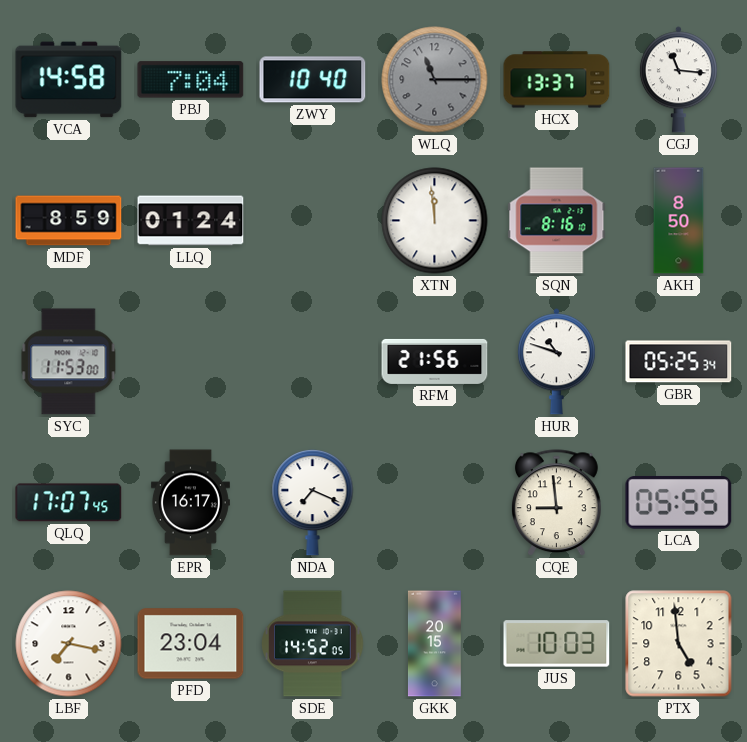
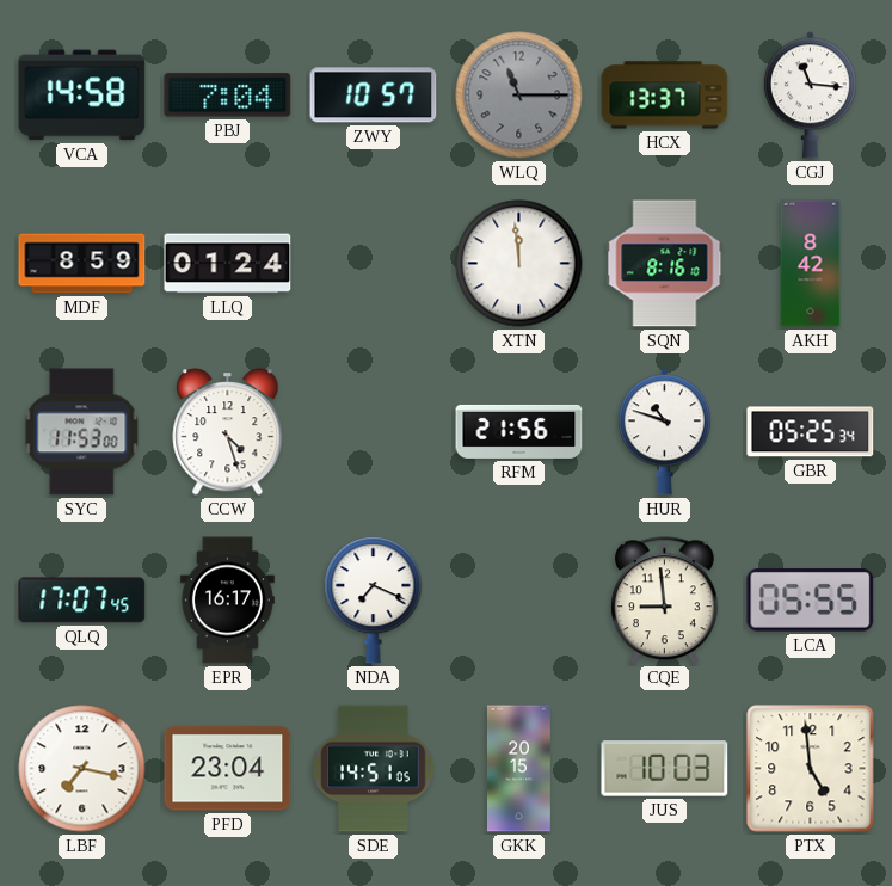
ZWY: 10:40 -> 10:57
AKH: 8:50 -> 8:42
CCW: none -> 4:27
SDE: 14:52 -> 14:51
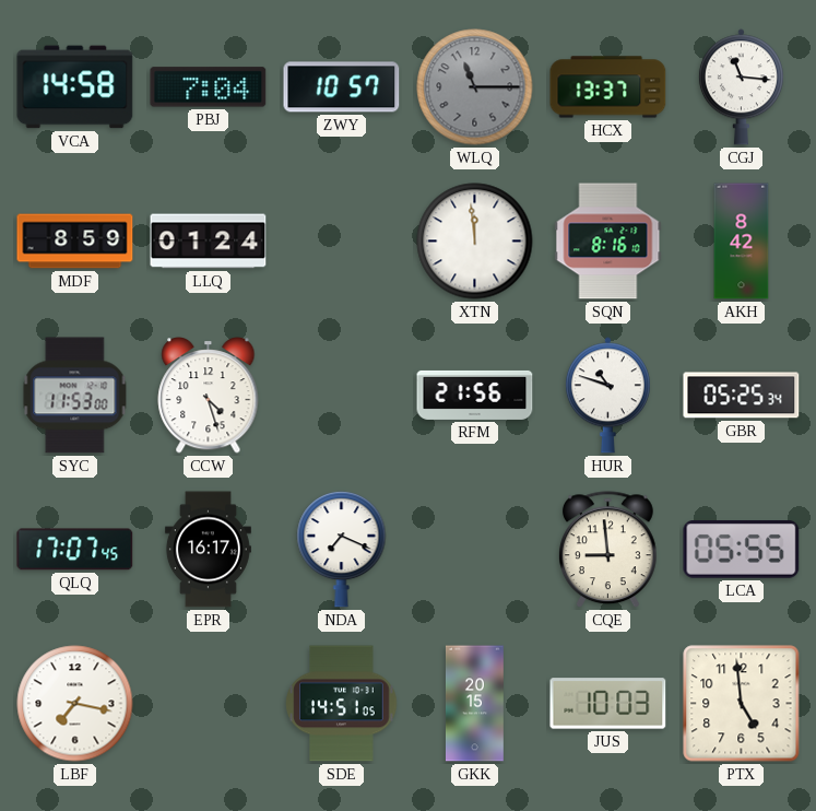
PFD: 23:04 -> none
